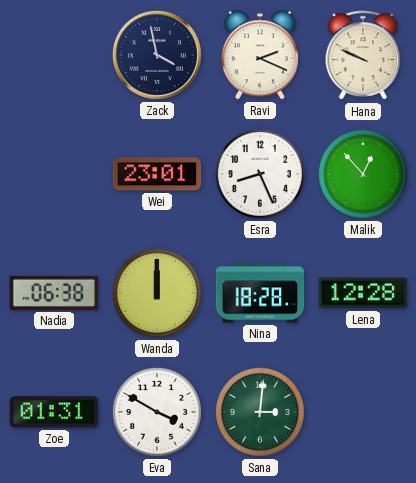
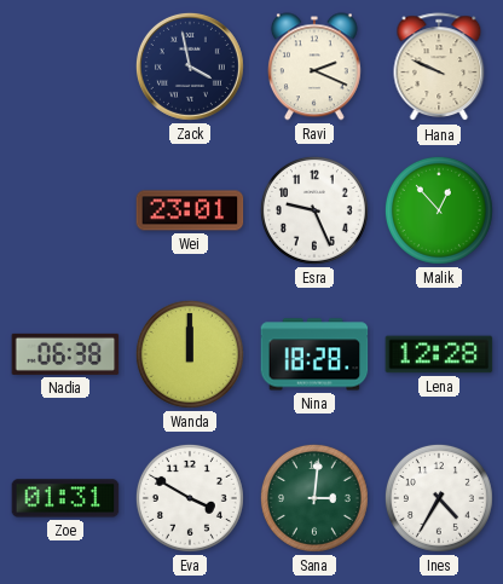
Esra: 8:26 -> 9:26
Ines: none -> 4:35
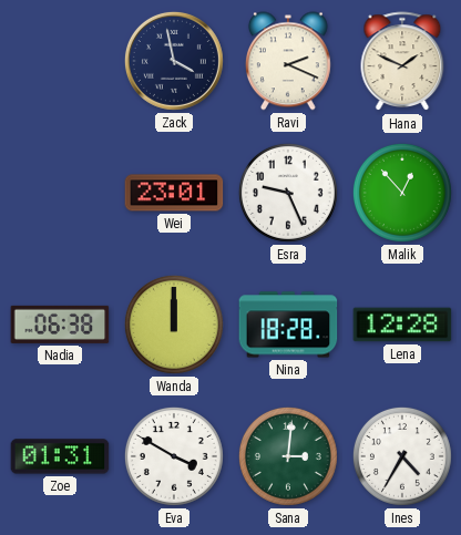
Hana: 9:49 -> 1:49
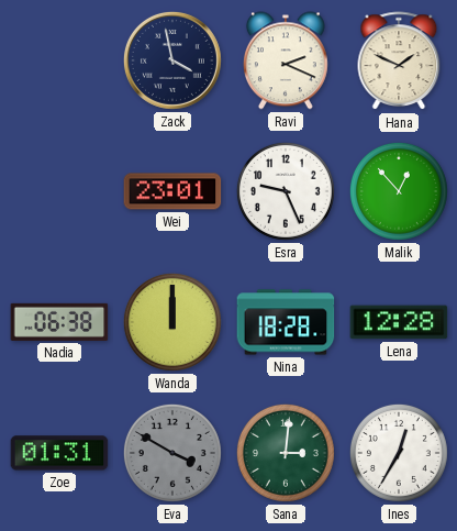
Eva dial: white -> grey
Ines: 4:35 -> 12:35
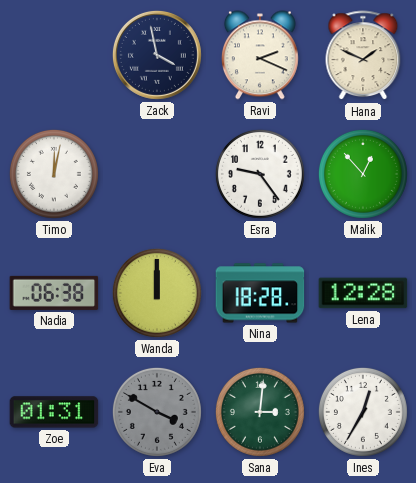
Timo: none -> 12:02
Wei: 23:01 -> none
Esra: 9:26 -> 9:24
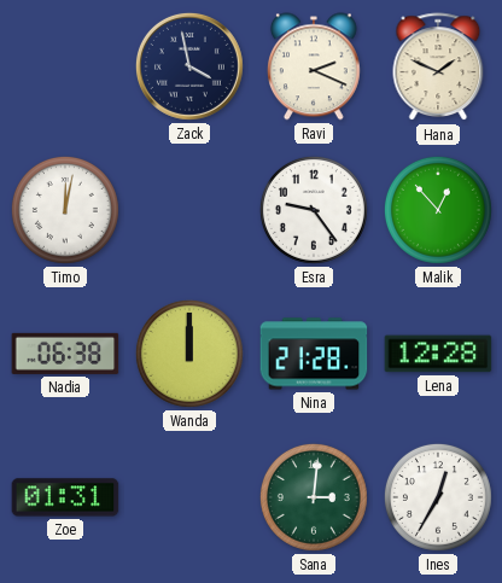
Nina: 18:28 -> 21:28
Eva: 3:50 -> none
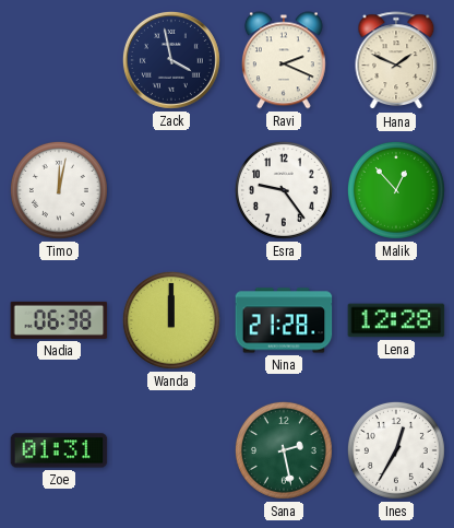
Sana: 3:01 -> 2:28
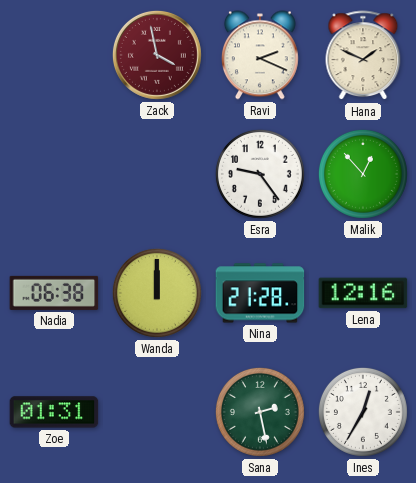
Zack dial: navy -> burgundy
Timo: 12:02 -> none
Lena: 12:28 -> 12:16
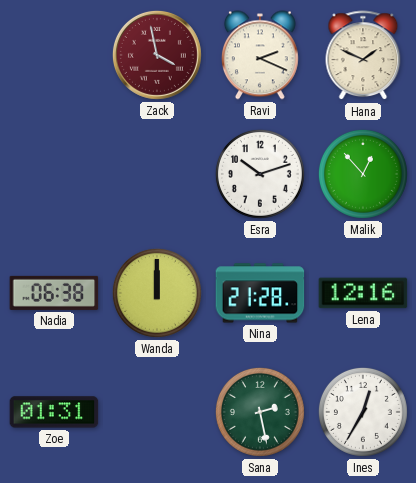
Esra: 9:24 -> 10:12
